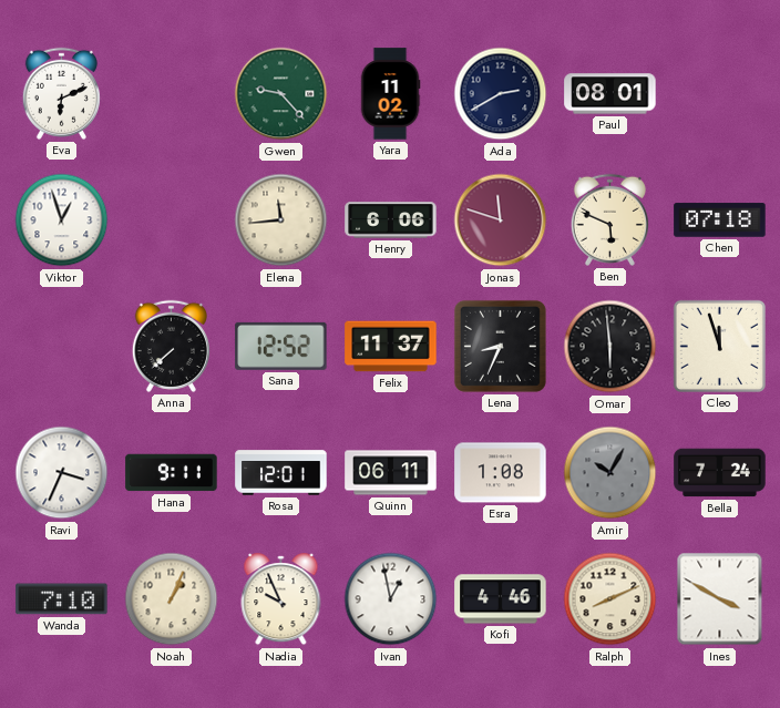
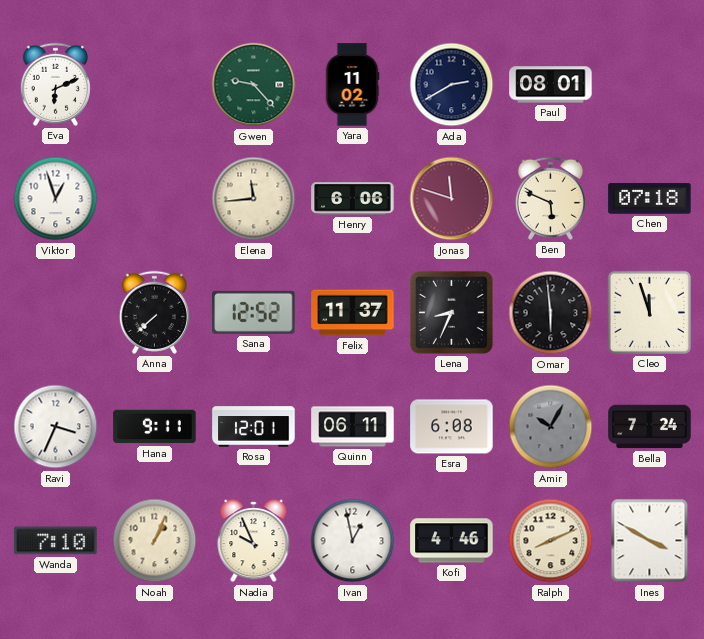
Esra: 1:08 -> 6:08
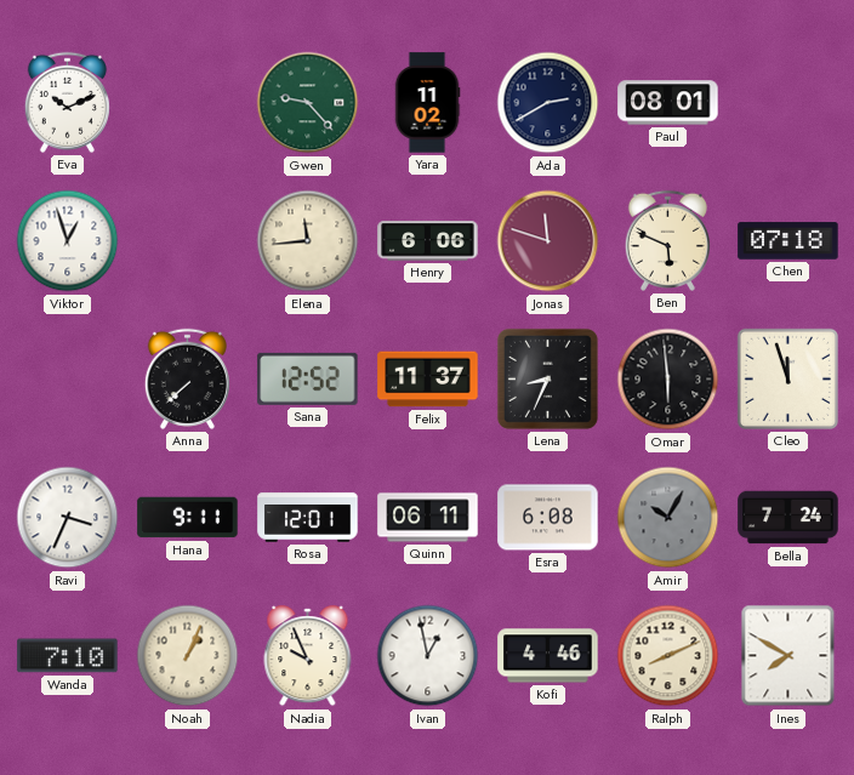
Eva: 6:11 -> 10:11
Ines: 3:50 -> 7:50
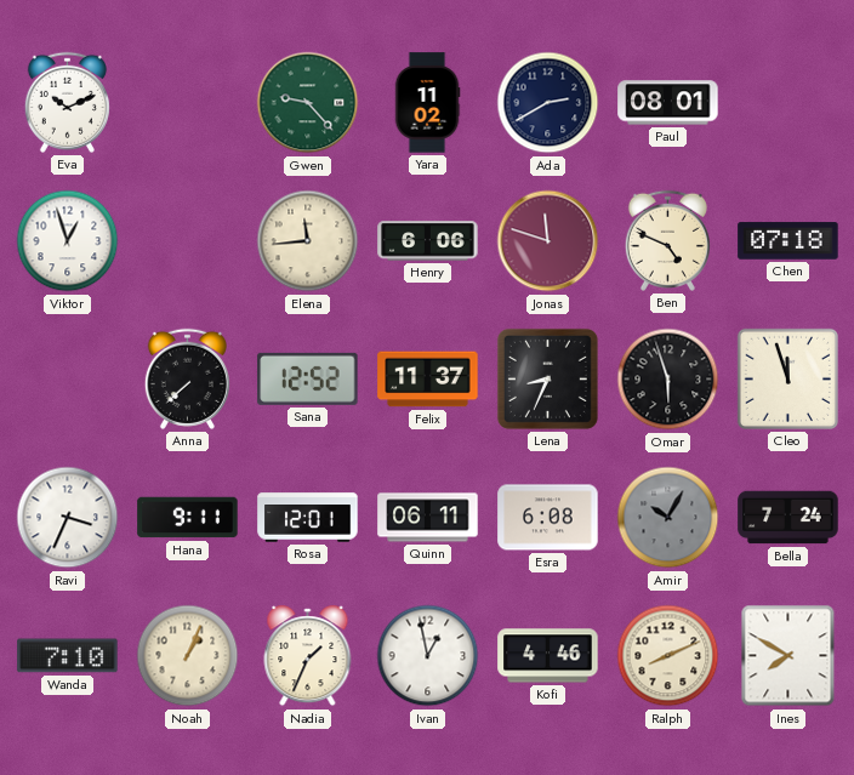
Ben: 5:49 -> 4:49
Omar: 5:59 -> 5:57
Nadia: 9:56 -> 1:34
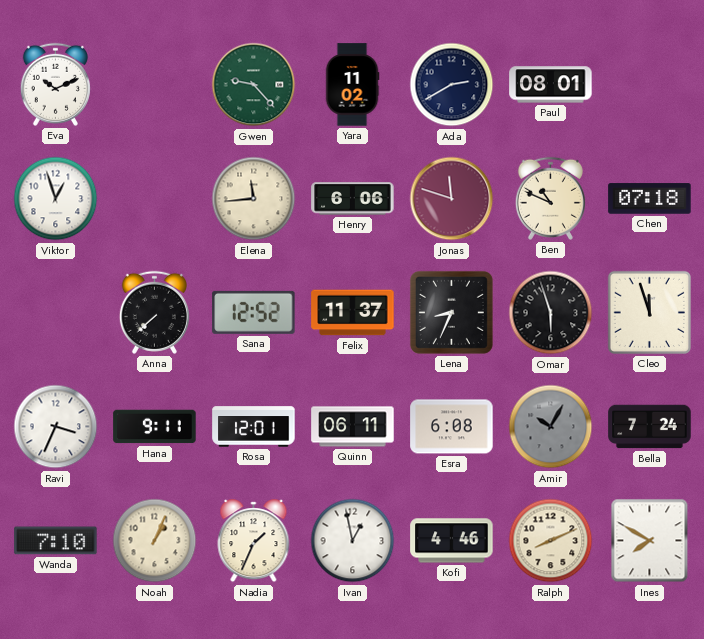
Ben: 4:49 -> 10:49
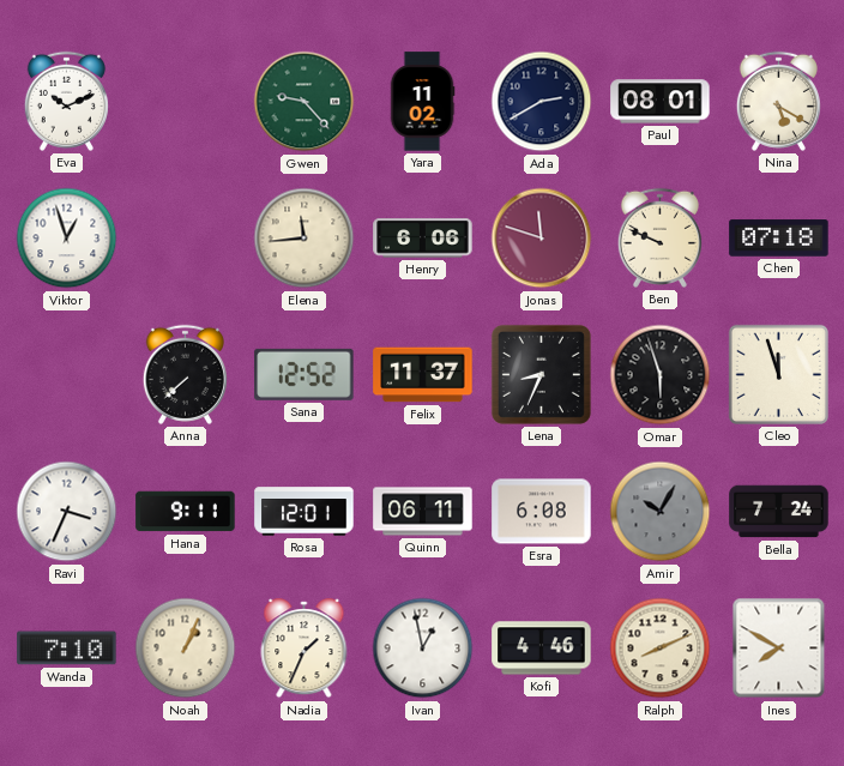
Nina: none -> 5:20
Ben: 10:49 -> 9:49
